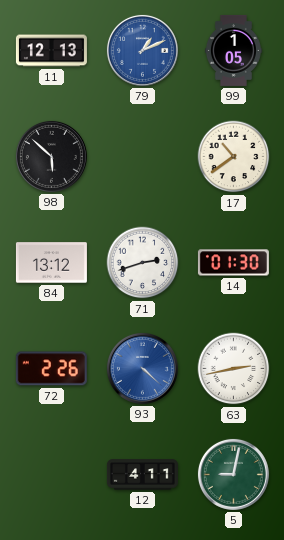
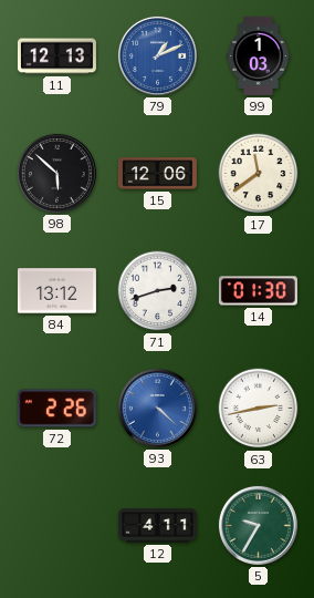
99: 1:05 -> 1:03
15: none -> 12:06
17: 10:39 -> 11:39
5: 9:02 -> 9:35
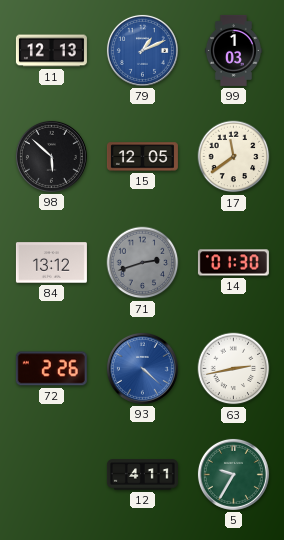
15: 12:06 -> 12:05
71 dial: white -> grey
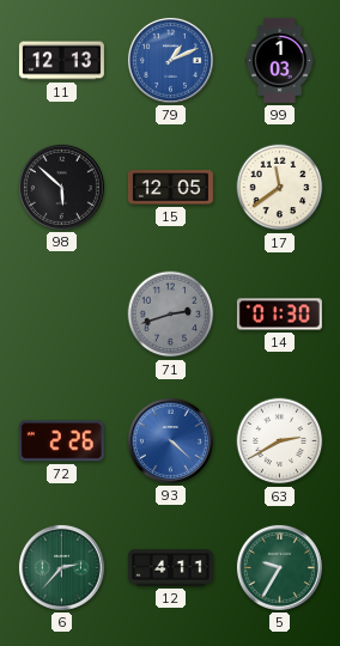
84: 13:12 -> none
63: 2:43 -> 2:40
6: none -> 2:37
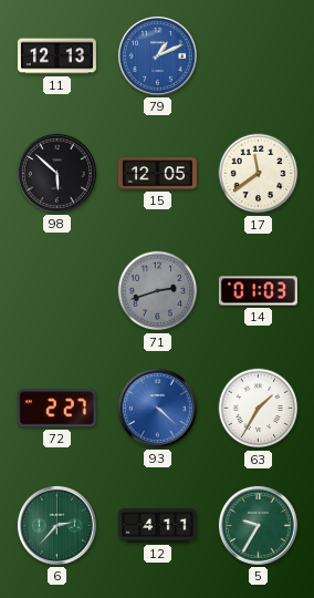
99: 1:03 -> none
14: 01:30 -> 01:03
72: 2:26 -> 2:27
63: 2:40 -> 1:35
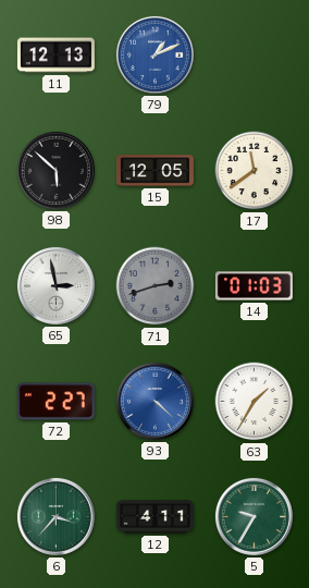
65: none -> 2:58
6: 2:37 -> 3:37
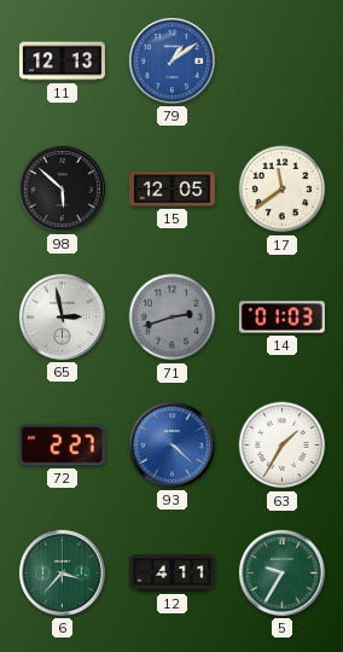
79: 1:11 -> 1:09
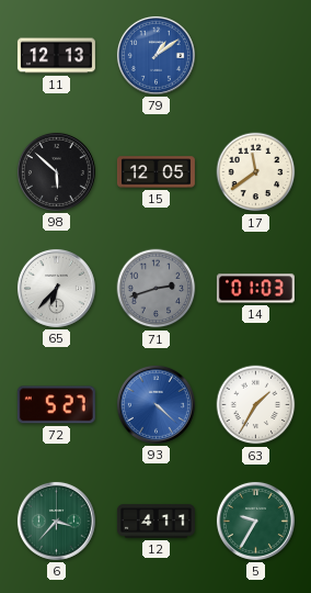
65: 2:58 -> 6:37
72: 2:27 -> 5:27
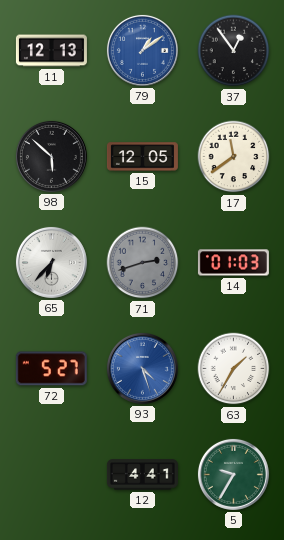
37: none -> 12:54
93: 4:22 -> 4:27
6: 3:37 -> none
12: 4:11 -> 4:41
